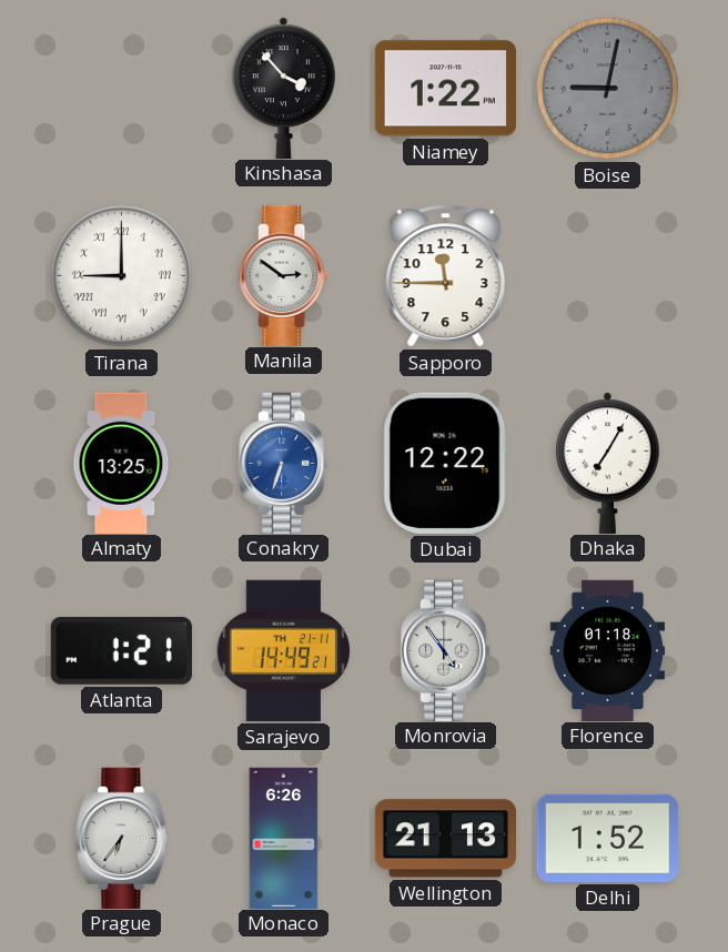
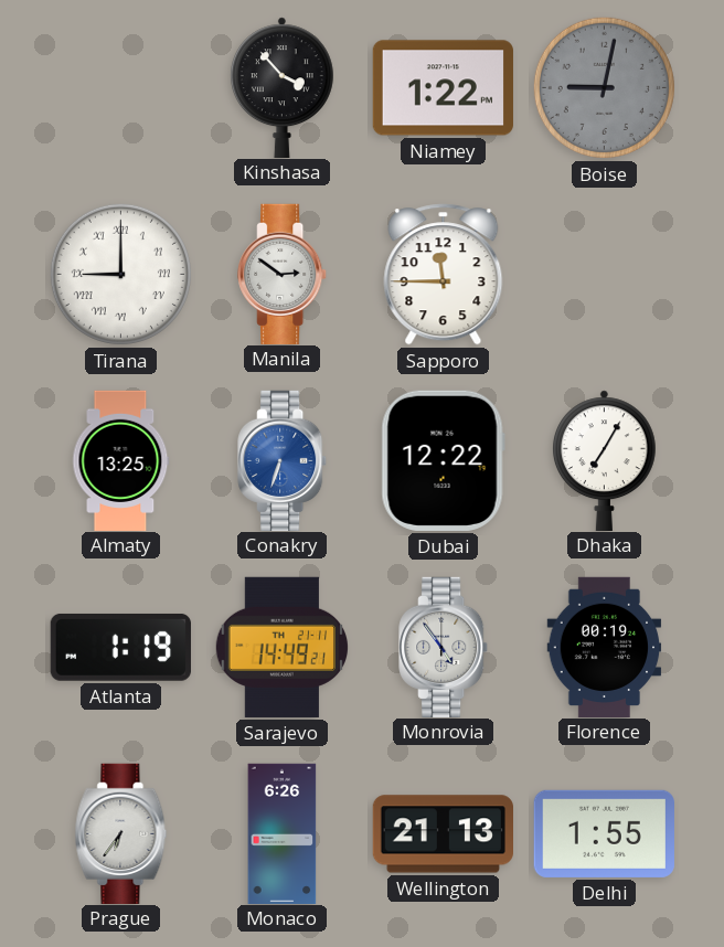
Atlanta: 1:21 -> 1:19
Florence: 01:18 -> 00:19
Delhi: 1:52 -> 1:55
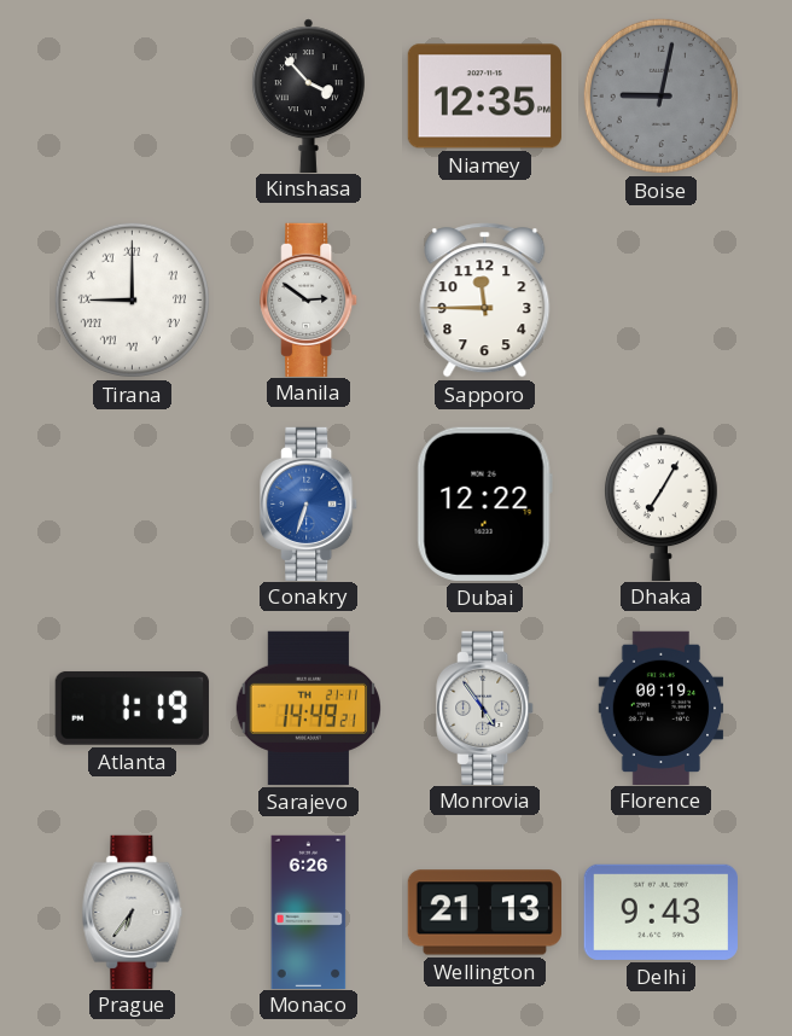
Niamey: 1:22 -> 12:35
Almaty: 13:25 -> none
Delhi: 1:55 -> 9:43
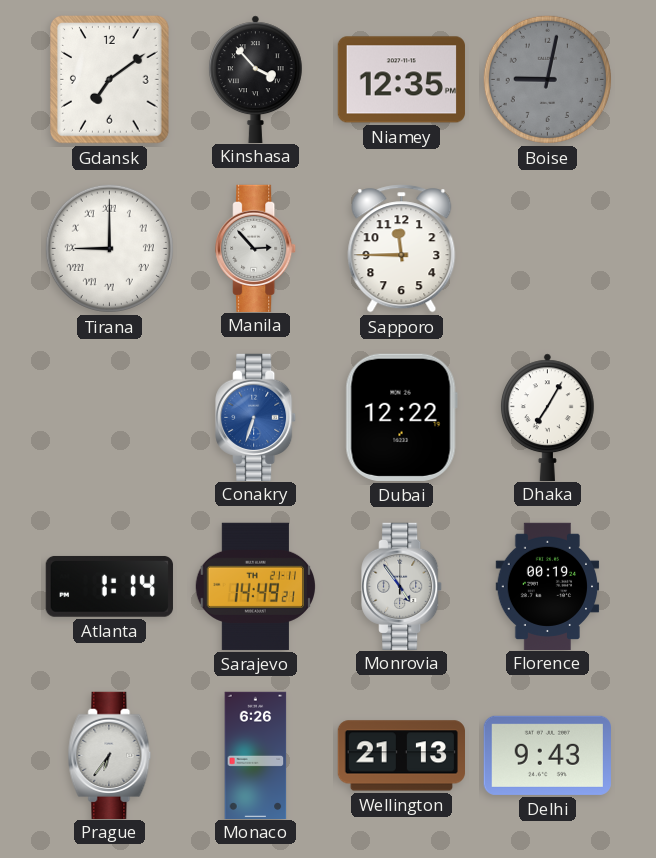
Gdansk: none -> 7:09
Manila: 2:51 -> 2:53
Atlanta: 1:19 -> 1:14
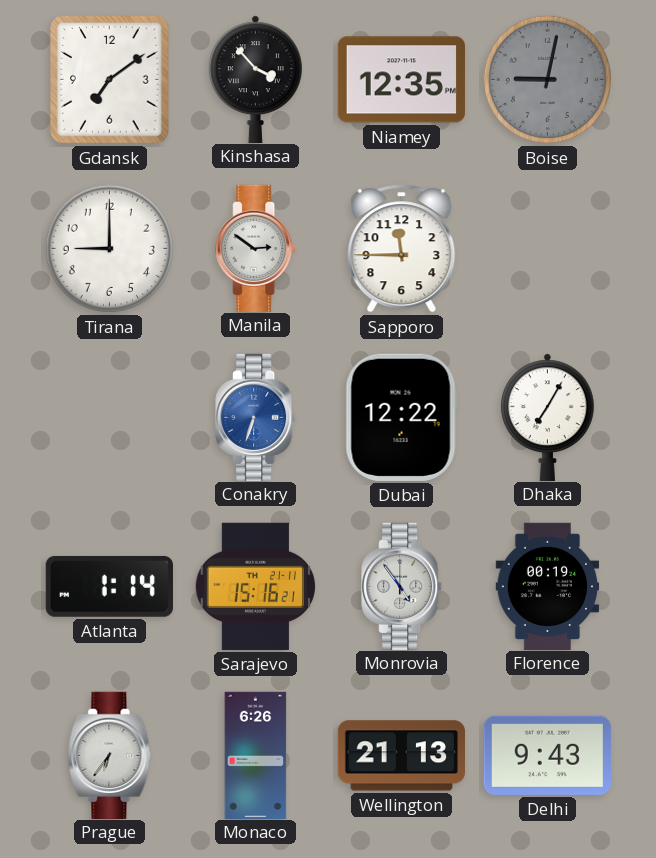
Tirana numerals: Roman -> Arabic
Manila: 2:53 -> 2:51
Sarajevo: 14:49 -> 15:16
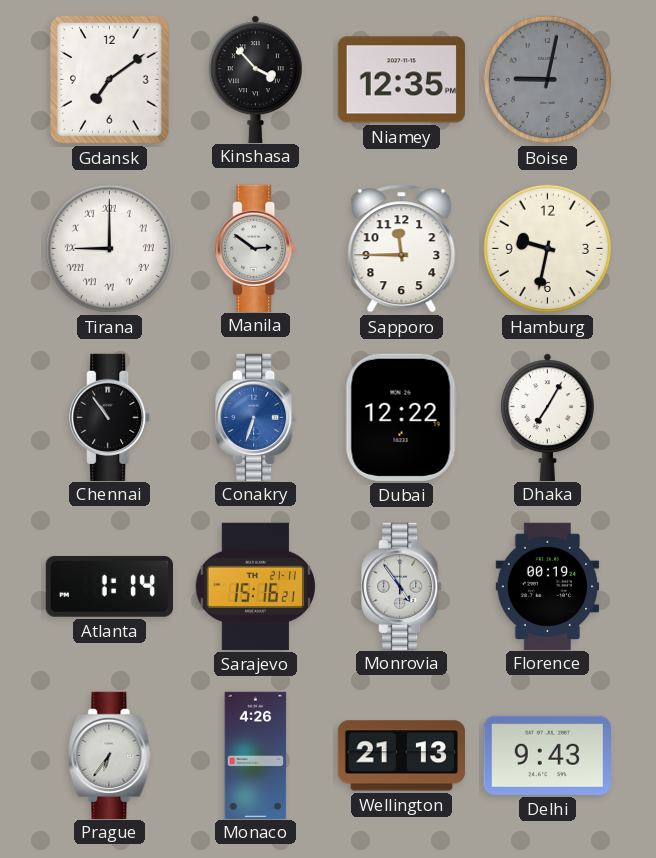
Tirana numerals: Arabic -> Roman
Hamburg: none -> 9:32
Chennai: none -> 10:54
Monaco: 6:26 -> 4:26
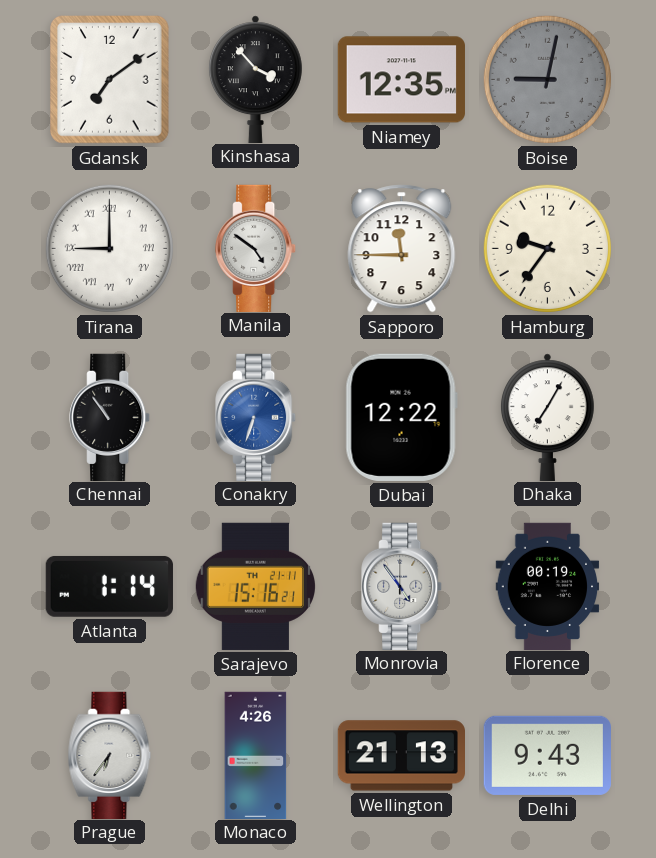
Manila: 2:51 -> 4:51
Hamburg: 9:32 -> 9:36
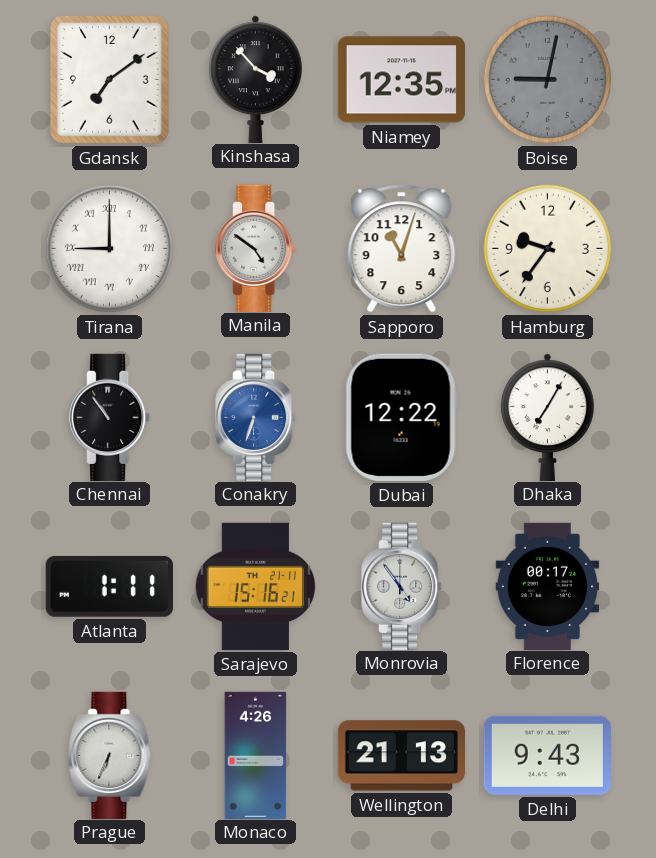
Sapporo: 11:45 -> 11:03
Atlanta: 1:14 -> 1:11
Florence: 00:19 -> 00:17
Prague: 6:36 -> 6:34
